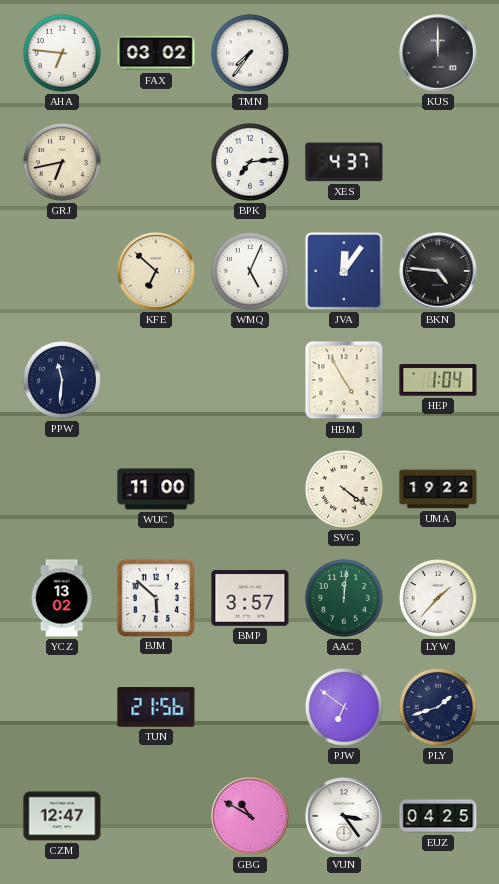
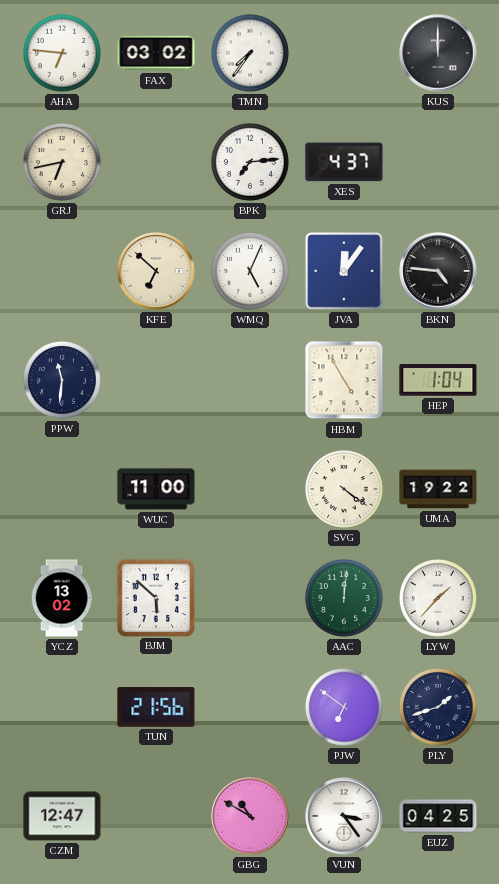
BMP: 3:57 -> none
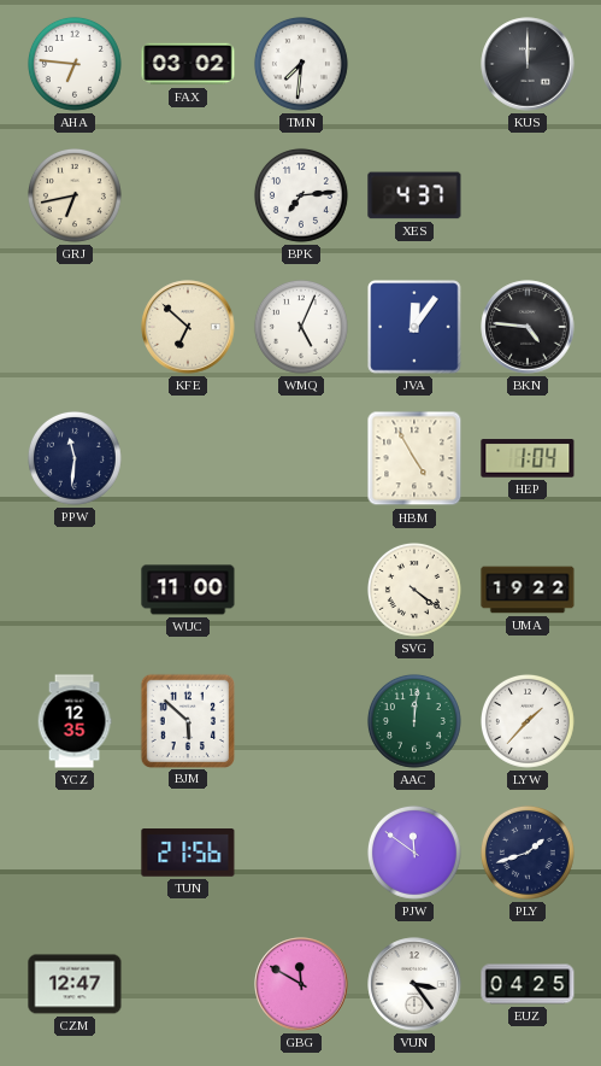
TMN: 7:36 -> 7:31
YCZ: 13:02 -> 12:35
PJW: 6:51 -> 11:51
GBG: 10:50 -> 11:50
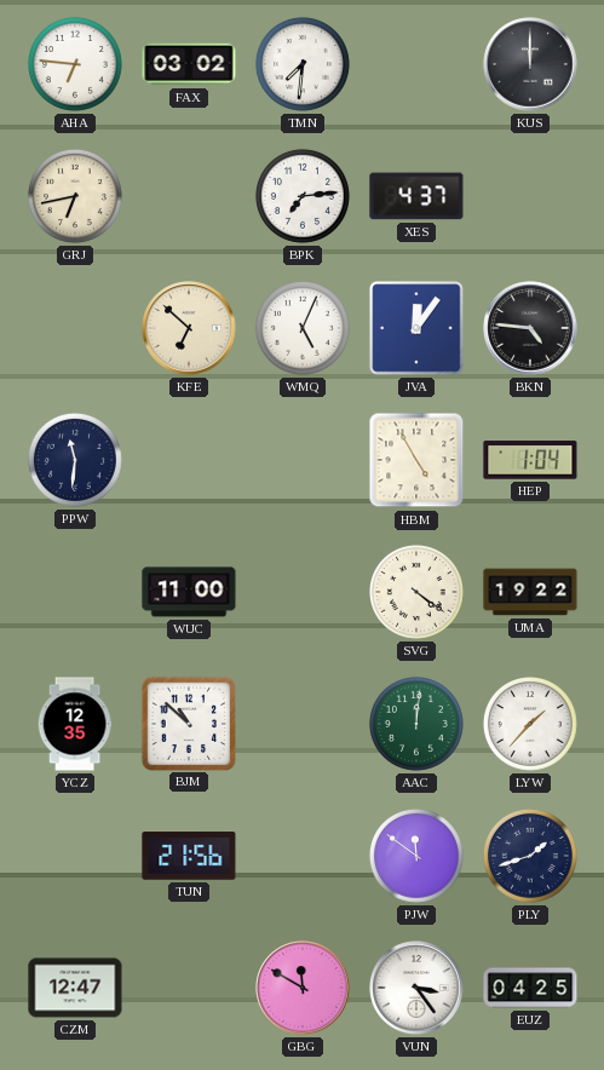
BJM: 5:52 -> 10:52
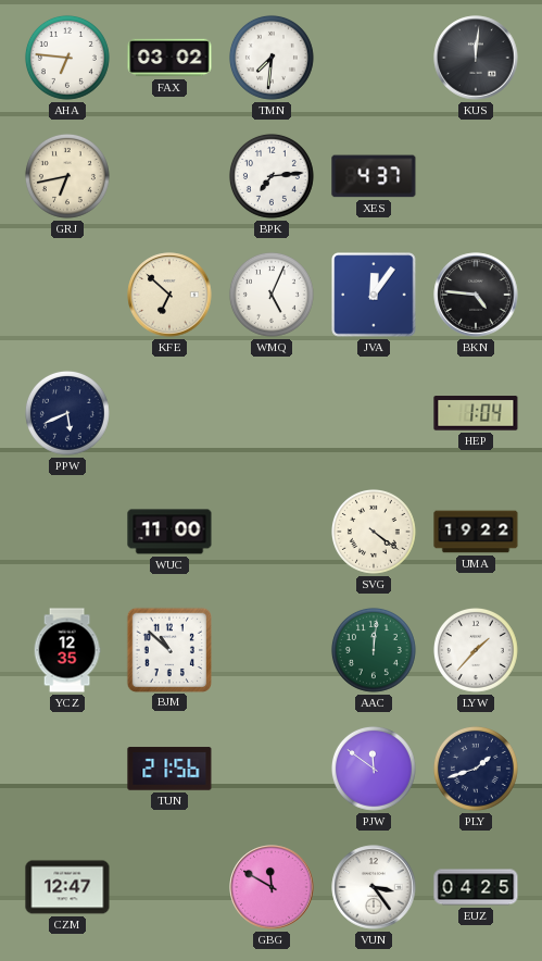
KUS: 12:00 -> 12:01
PPW: 11:31 -> 5:41
HBM: 4:55 -> none
